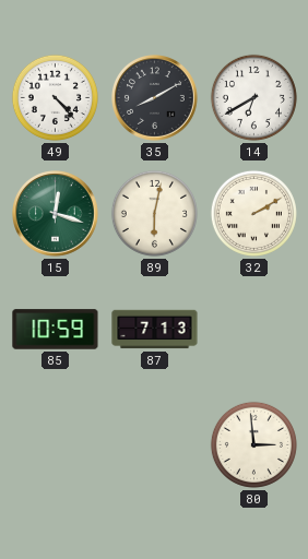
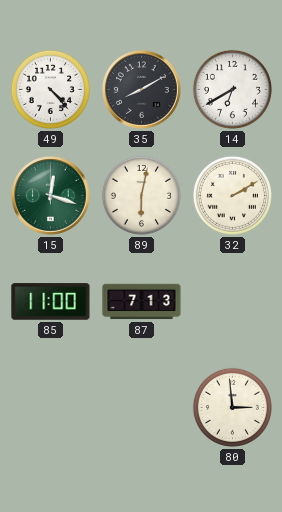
85: 10:59 -> 11:00
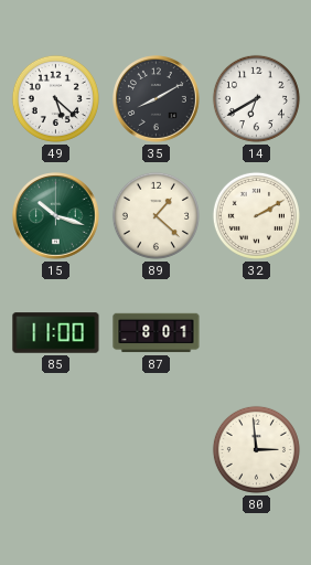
49: 4:23 -> 5:22
15: 12:18 -> 10:18
89: 6:02 -> 1:22
87: 7:13 -> 8:01
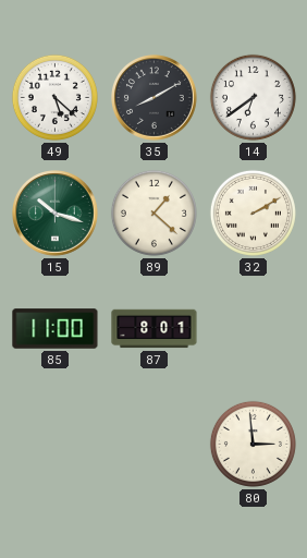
14: 6:40 -> 6:39
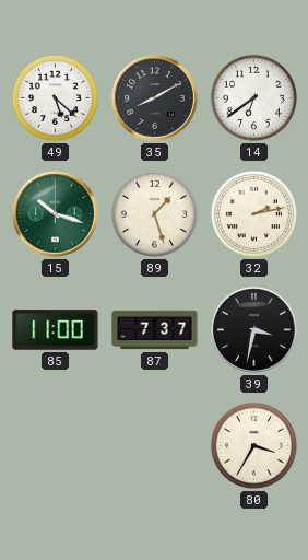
89: 1:22 -> 1:27
32: 2:10 -> 2:13
87: 8:01 -> 7:37
39: none -> 3:32
80: 2:59 -> 3:35
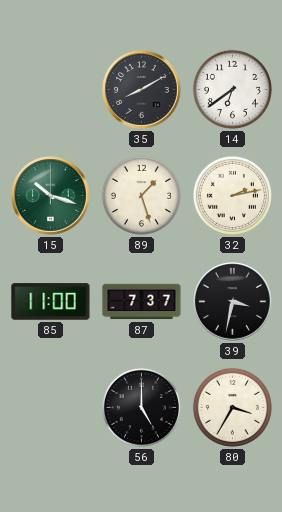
49: 5:22 -> none
56: none -> 5:00
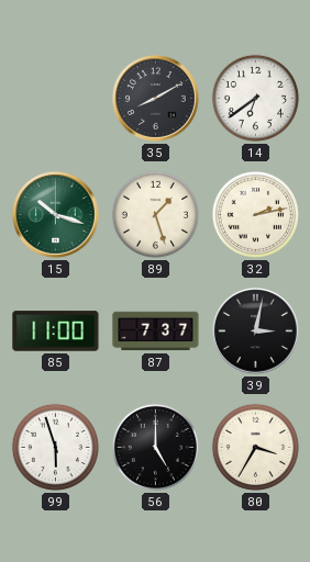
39: 3:32 -> 3:02
99: none -> 5:57
